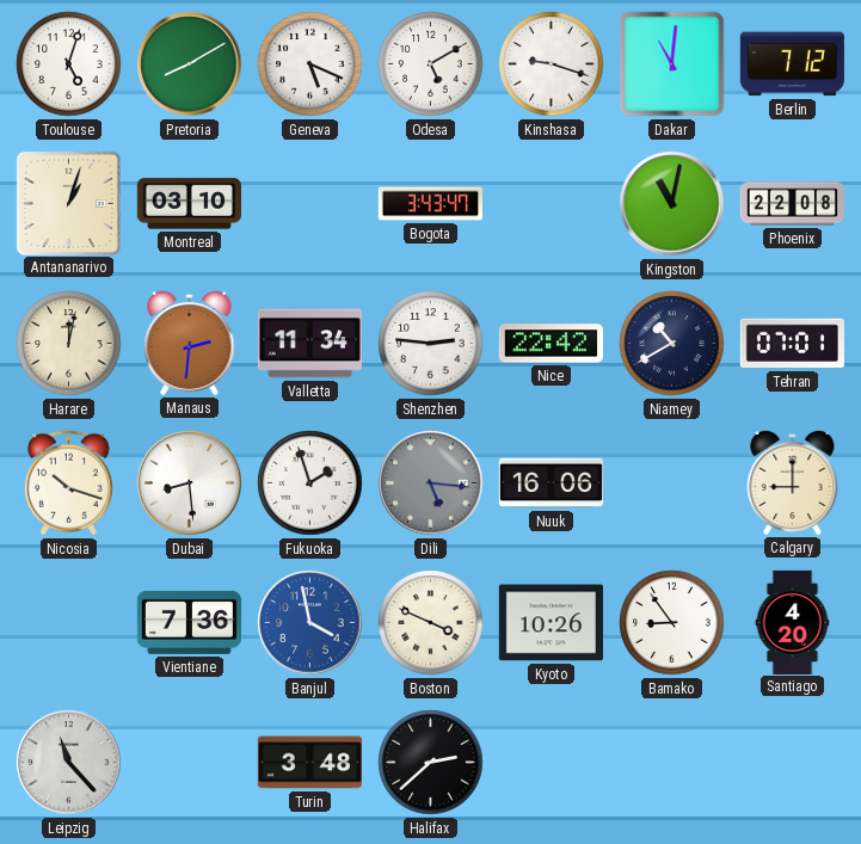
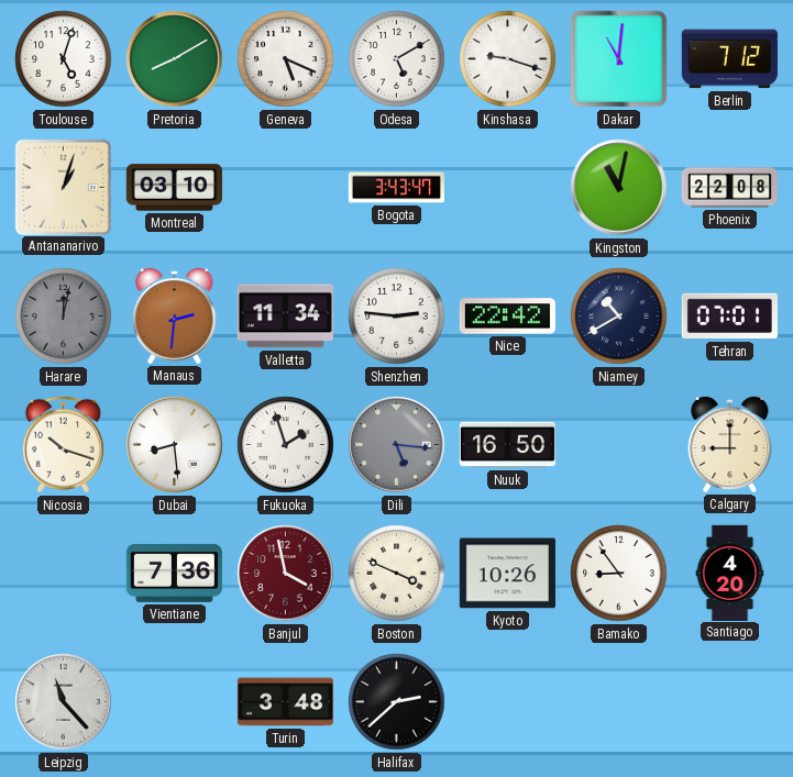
Harare dial: cream -> grey
Nuuk: 16:06 -> 16:50
Banjul dial: blue -> burgundy
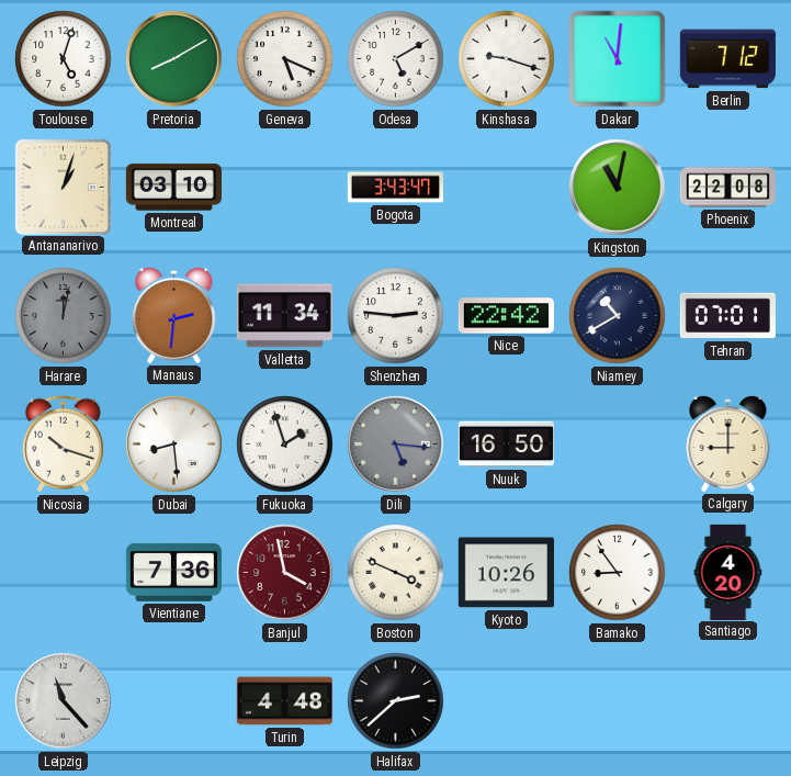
Turin: 3:48 -> 4:48
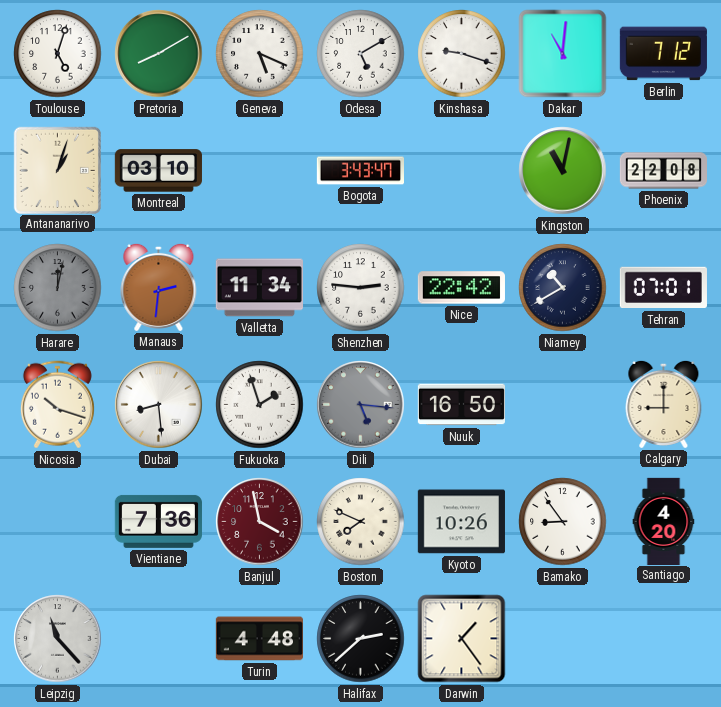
Boston: 3:49 -> 7:49
Darwin: none -> 1:24
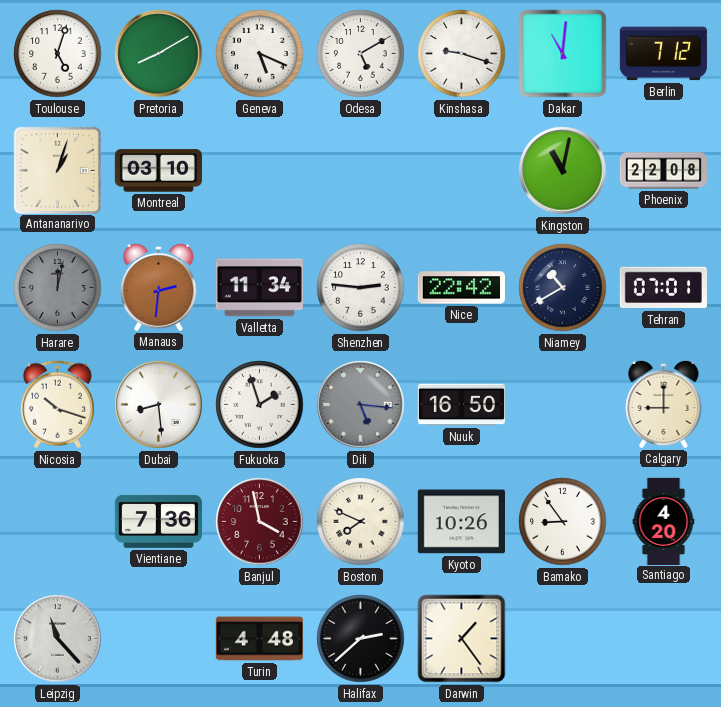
Bogota: 3:43 -> none
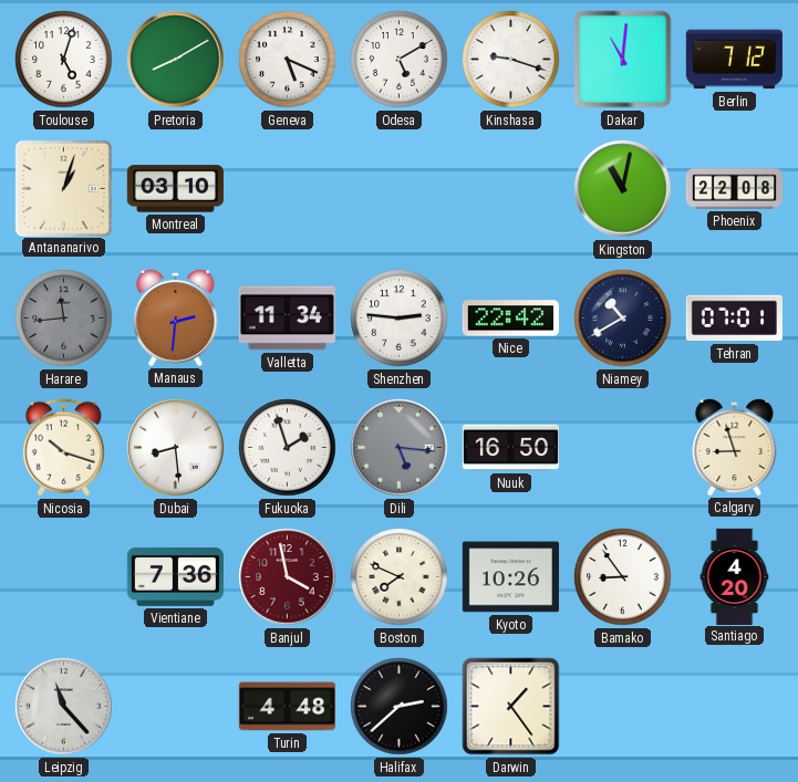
Harare: 12:02 -> 11:44
Calgary: 9:00 -> 8:57
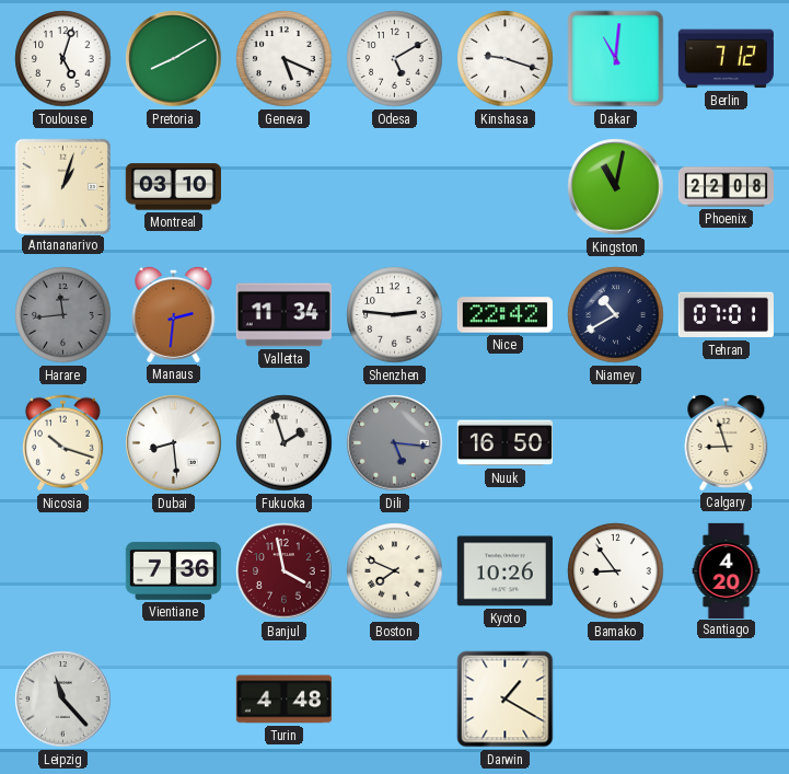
Halifax: 2:38 -> none
Darwin: 1:24 -> 1:20
